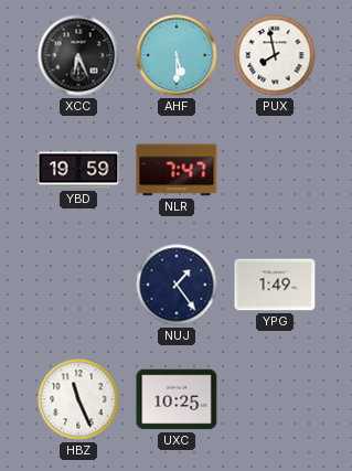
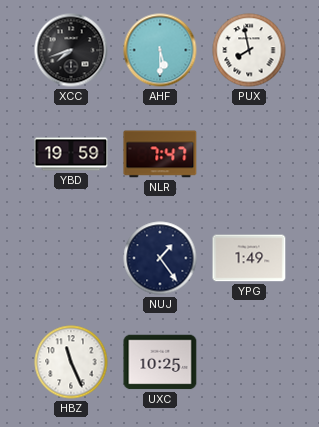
XCC: 6:26 -> 7:42
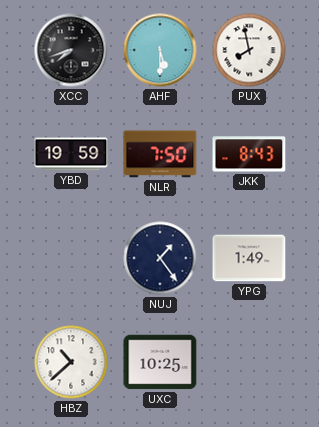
NLR: 7:47 -> 7:50
JKK: none -> 8:43
HBZ: 11:26 -> 10:38
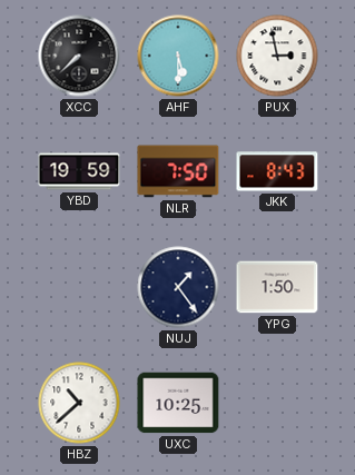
XCC: 7:42 -> 7:38
PUX: 7:58 -> 2:58
YPG: 1:49 -> 1:50
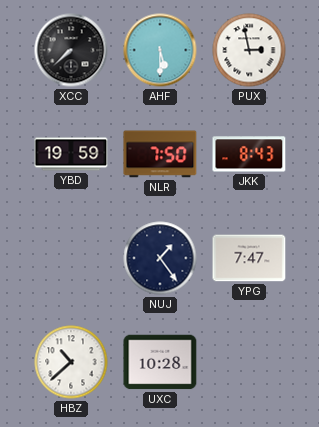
YPG: 1:50 -> 7:47
UXC: 10:25 -> 10:28
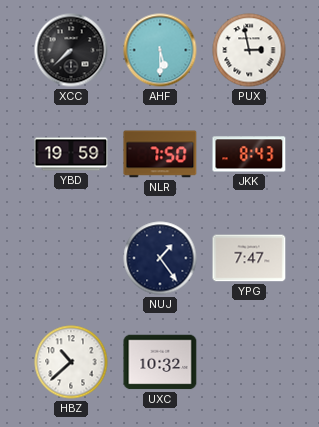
UXC: 10:28 -> 10:32
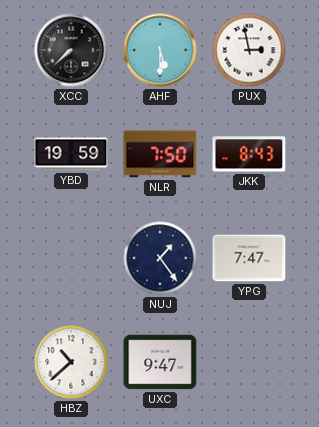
UXC: 10:32 -> 9:47
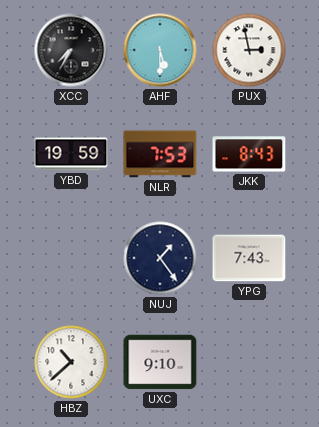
XCC: 7:38 -> 7:35
NLR: 7:50 -> 7:53
YPG: 7:47 -> 7:43
UXC: 9:47 -> 9:10
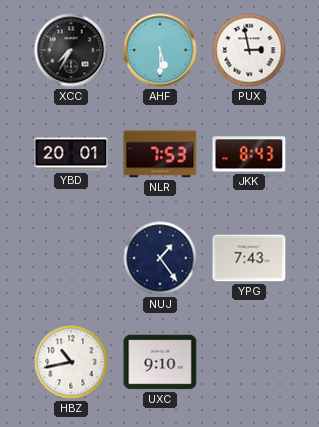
YBD: 19:59 -> 20:01
HBZ: 10:38 -> 10:43
